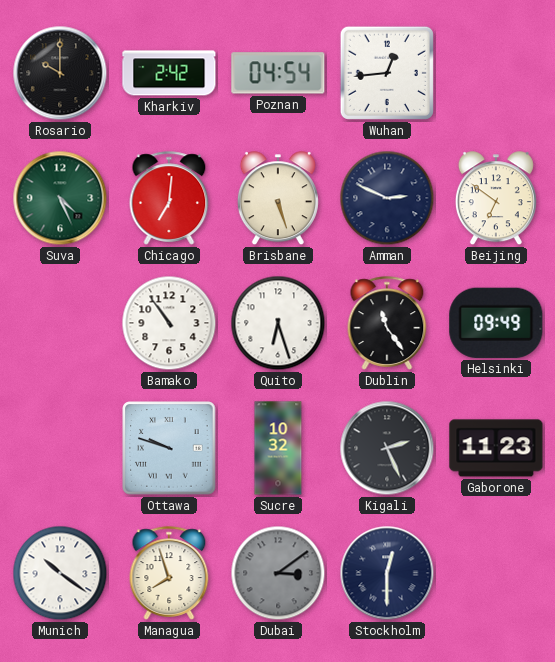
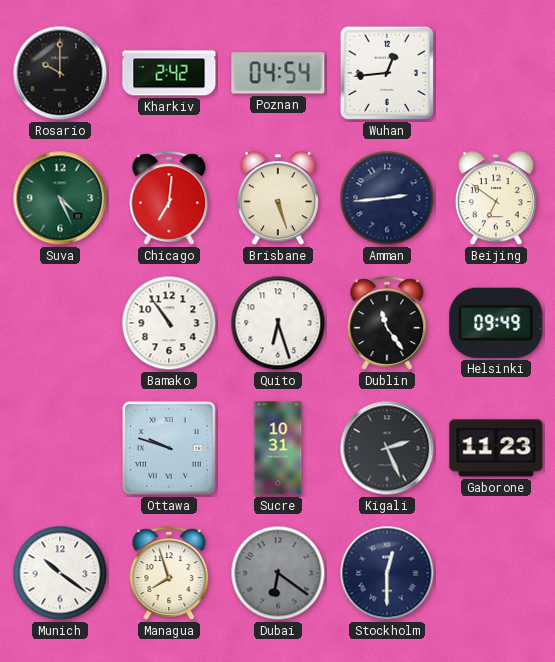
Amman: 2:49 -> 2:44
Sucre: 10:32 -> 10:31
Dubai: 3:09 -> 6:21
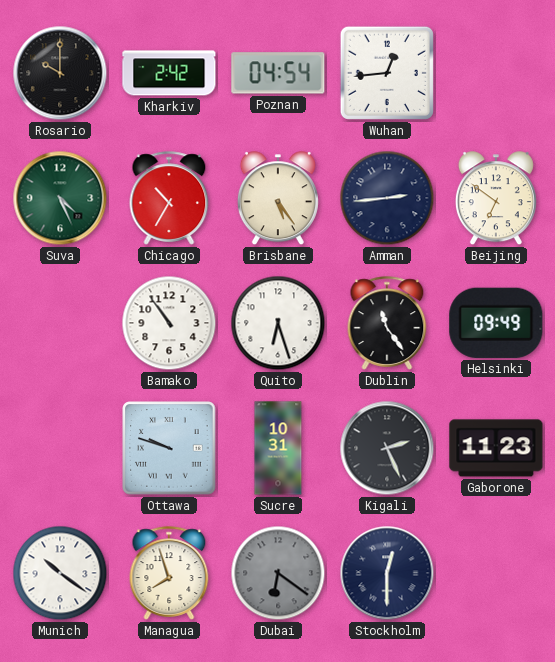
Chicago: 7:01 -> 10:35
Brisbane: 5:27 -> 5:24
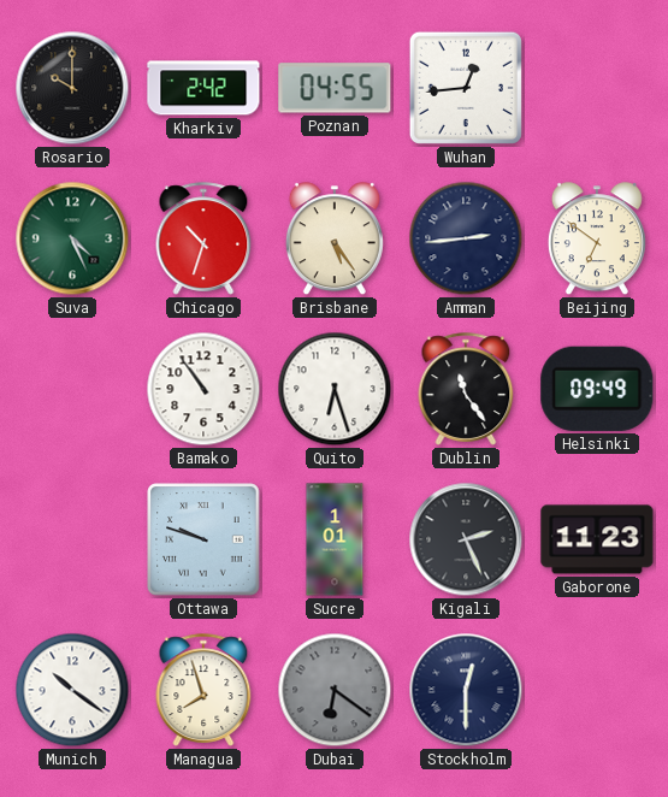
Poznan: 04:54 -> 04:55
Chicago: 10:35 -> 10:33
Sucre: 10:31 -> 1:01
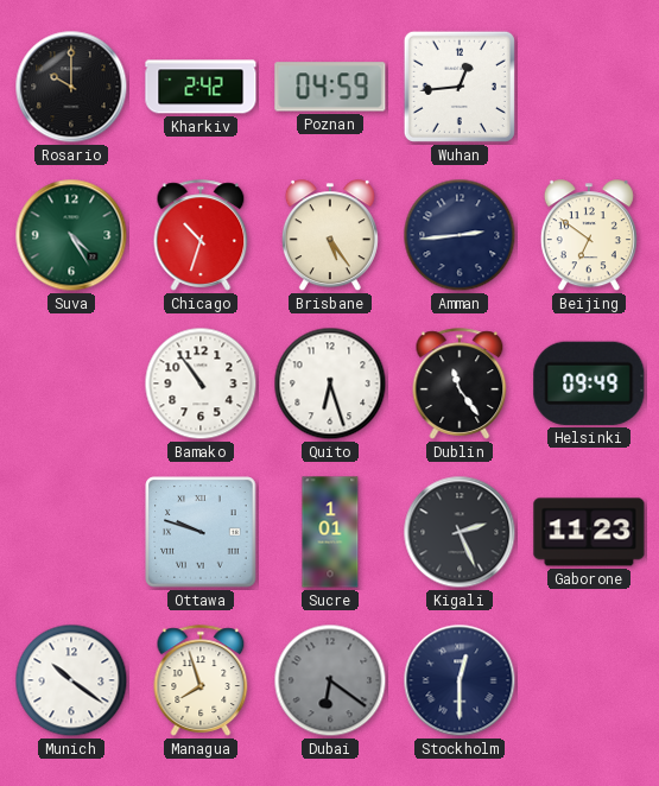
Poznan: 04:55 -> 04:59
Suva: 4:26 -> 4:25
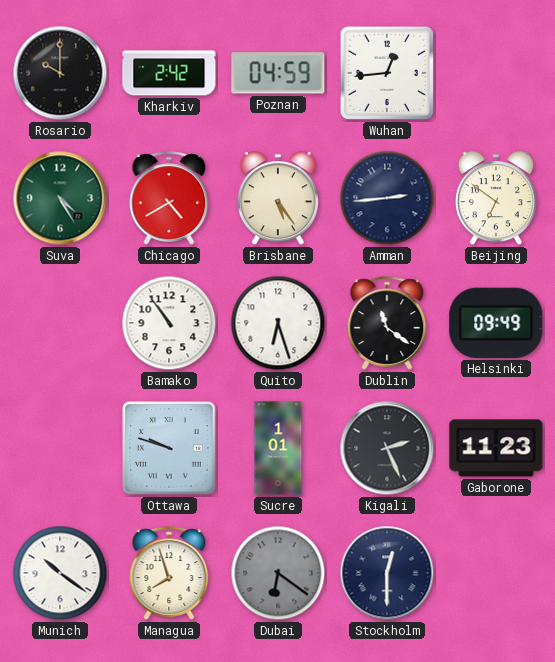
Chicago: 10:33 -> 4:40
Dublin: 11:24 -> 11:21
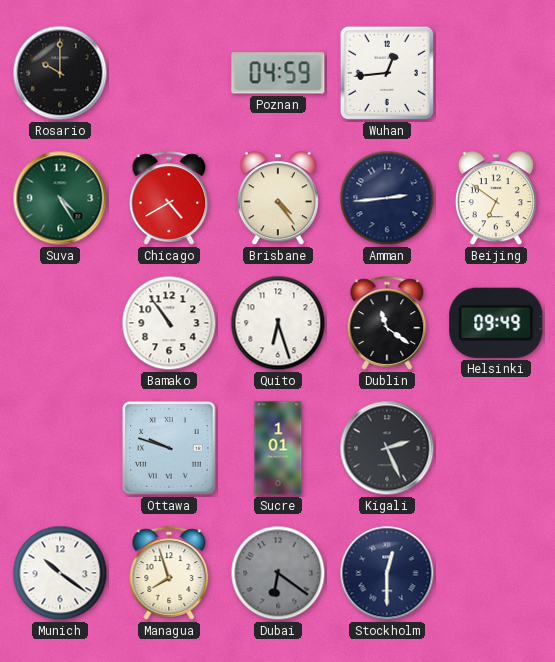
Kharkiv: 2:42 -> none
Brisbane: 5:24 -> 4:24
Gaborone: 11:23 -> none
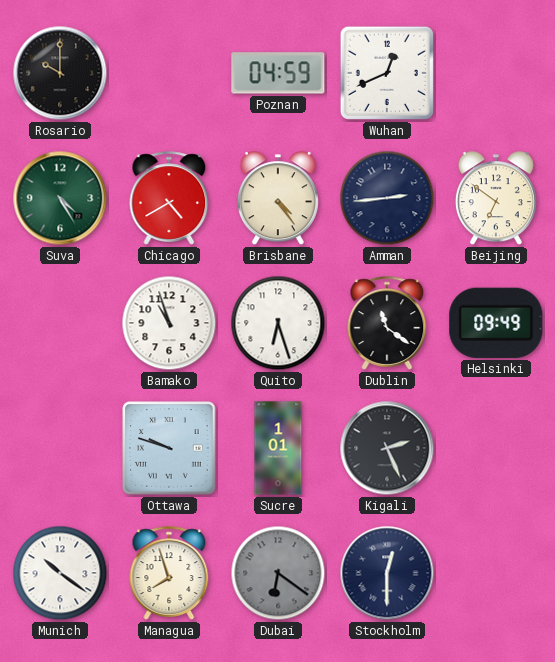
Wuhan: 12:44 -> 12:41
Bamako: 10:54 -> 10:57
